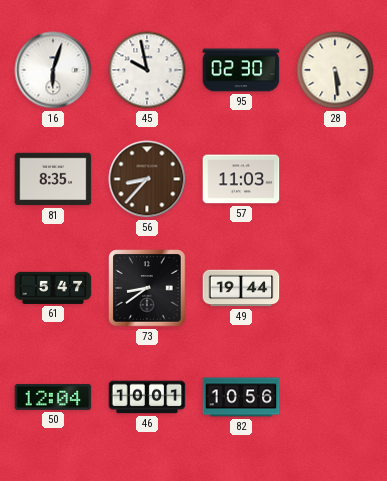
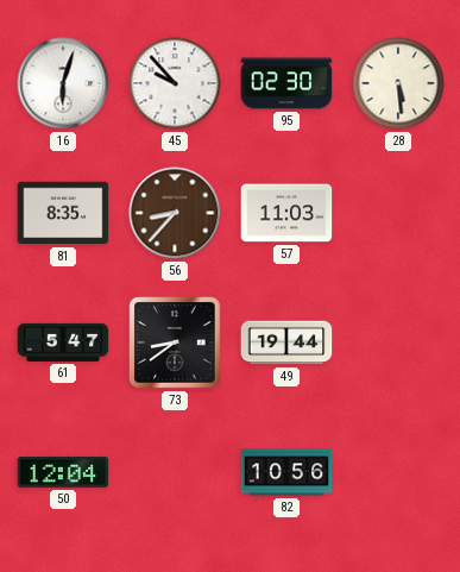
45: 9:58 -> 9:53
46: 10:01 -> none
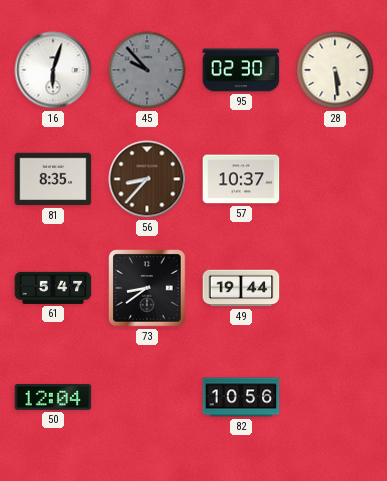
45 dial: white -> grey
57: 11:03 -> 10:37
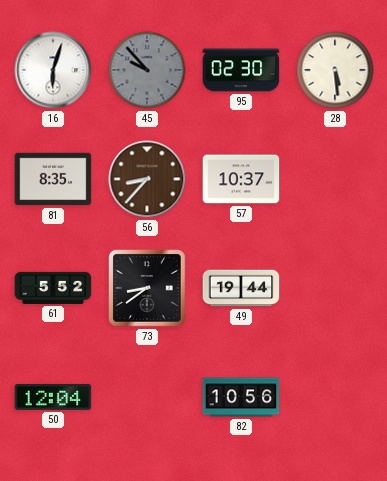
61: 5:47 -> 5:52
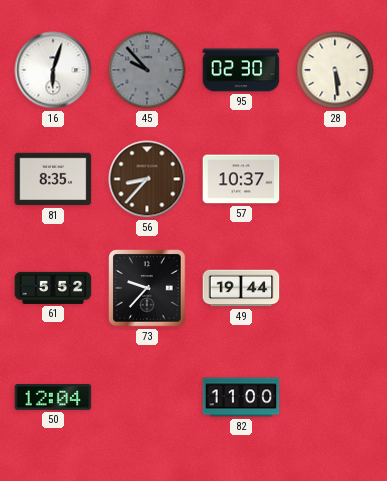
73: 8:39 -> 9:37
82: 10:56 -> 11:00
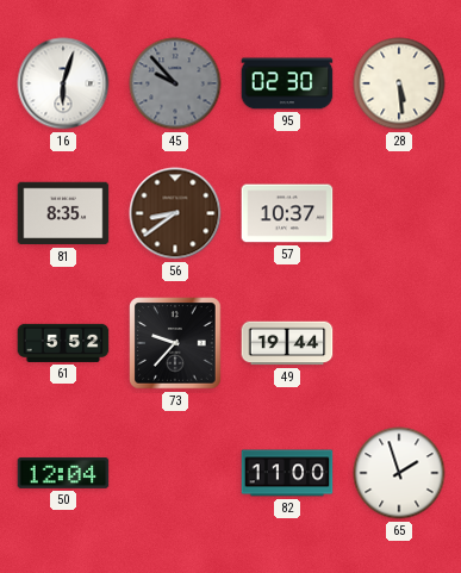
56: 8:37 -> 8:39
65: none -> 1:57
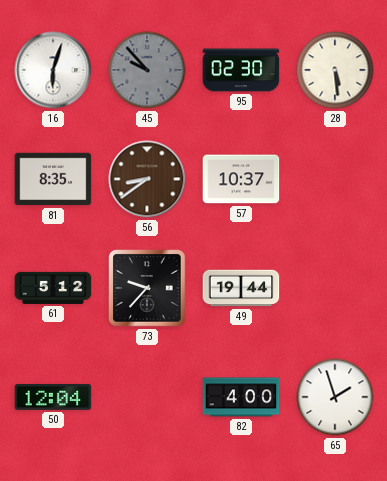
61: 5:52 -> 5:12
82: 11:00 -> 4:00
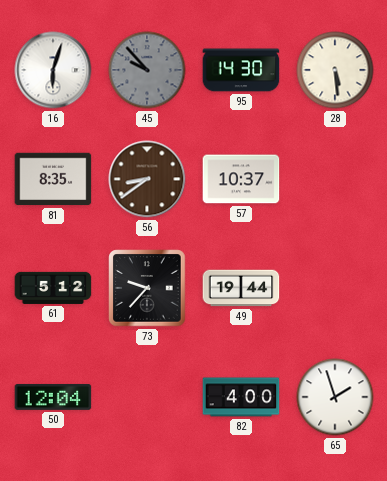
95: 02:30 -> 14:30
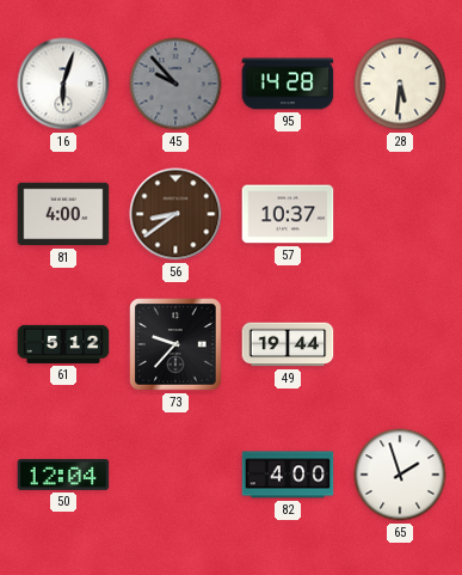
95: 14:30 -> 14:28
28: 5:29 -> 5:31
81: 8:35 -> 4:00
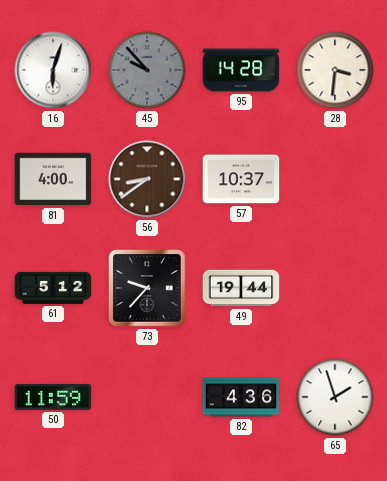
28: 5:31 -> 3:31
50: 12:04 -> 11:59
82: 4:00 -> 4:36
